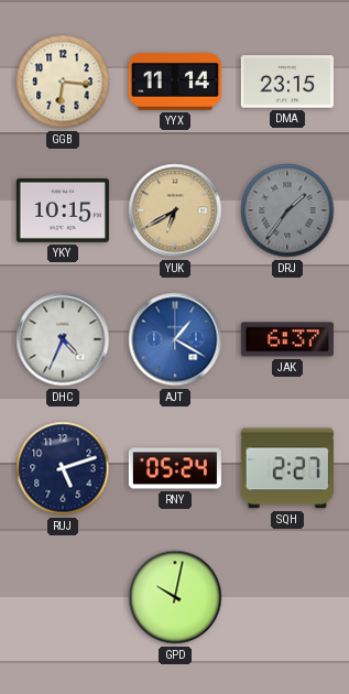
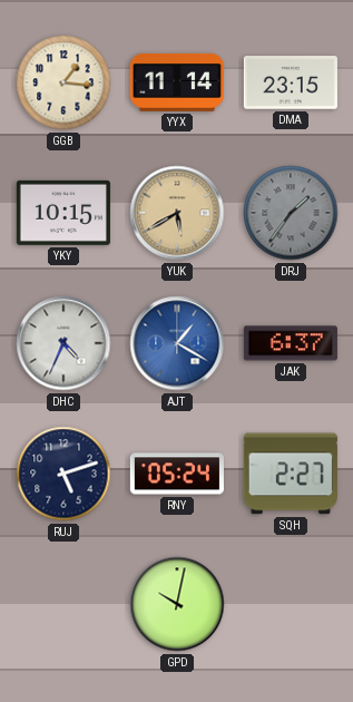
GGB: 6:16 -> 1:16
YUK: 6:40 -> 5:40
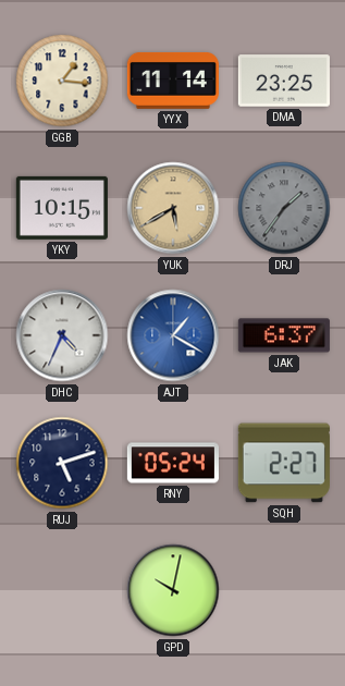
DMA: 23:15 -> 23:25
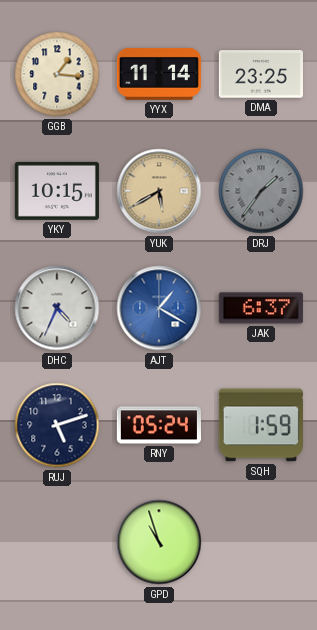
SQH: 2:27 -> 1:59
GPD: 10:02 -> 10:57
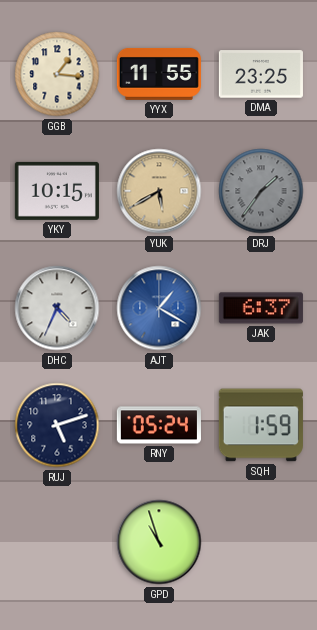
YYX: 11:14 -> 11:55
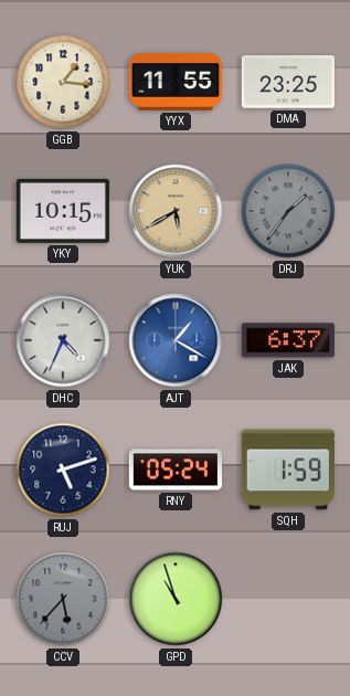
CCV: none -> 5:37
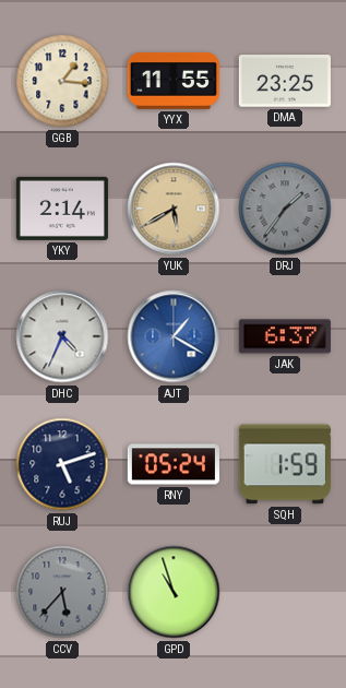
YKY: 10:15 -> 2:14
